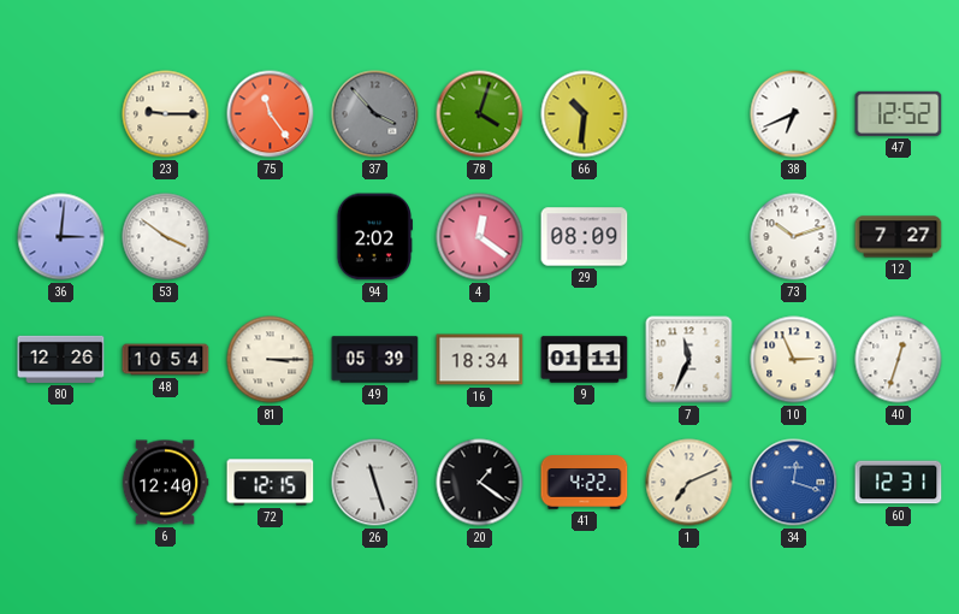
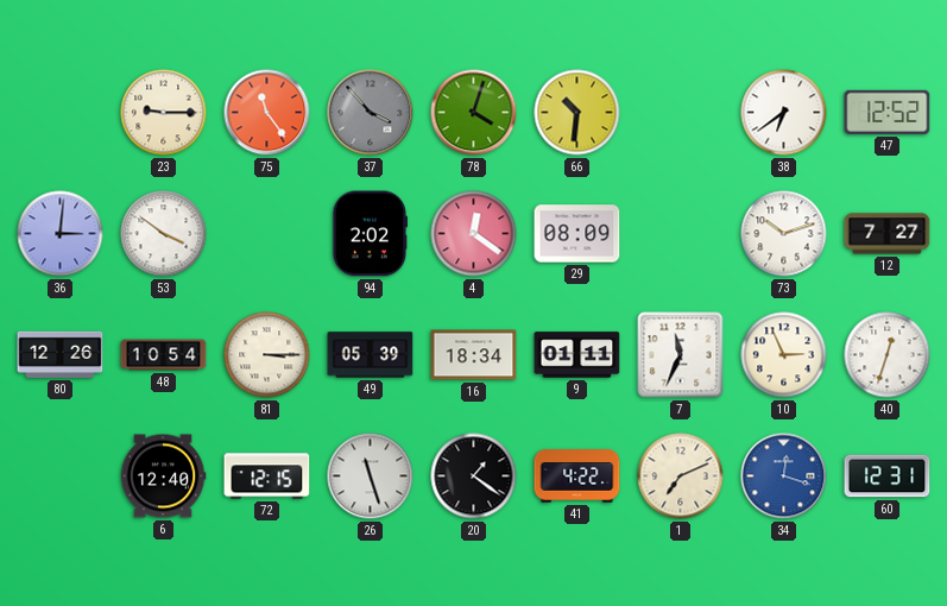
38: 6:41 -> 6:39
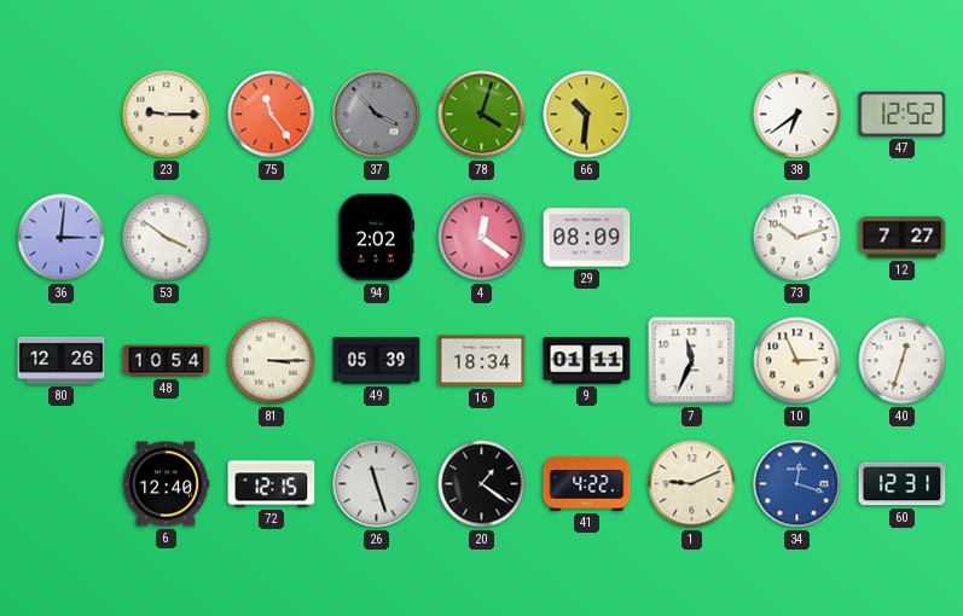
1: 7:11 -> 9:11
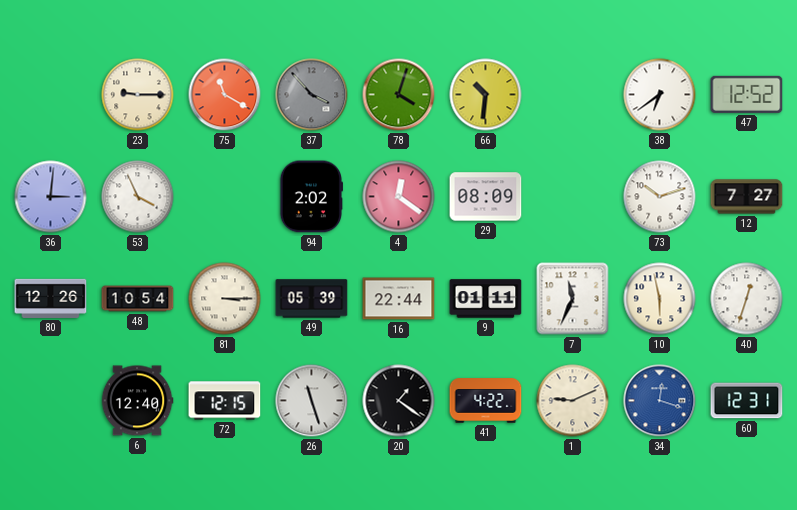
75: 11:24 -> 11:20
53: 3:51 -> 3:56
16: 18:34 -> 22:44
10: 2:56 -> 5:58
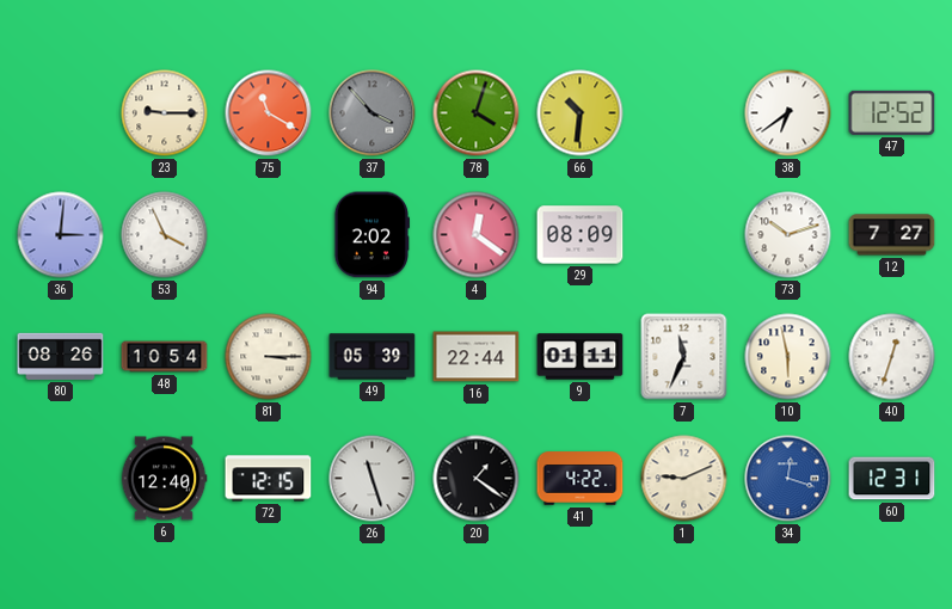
80: 12:26 -> 08:26
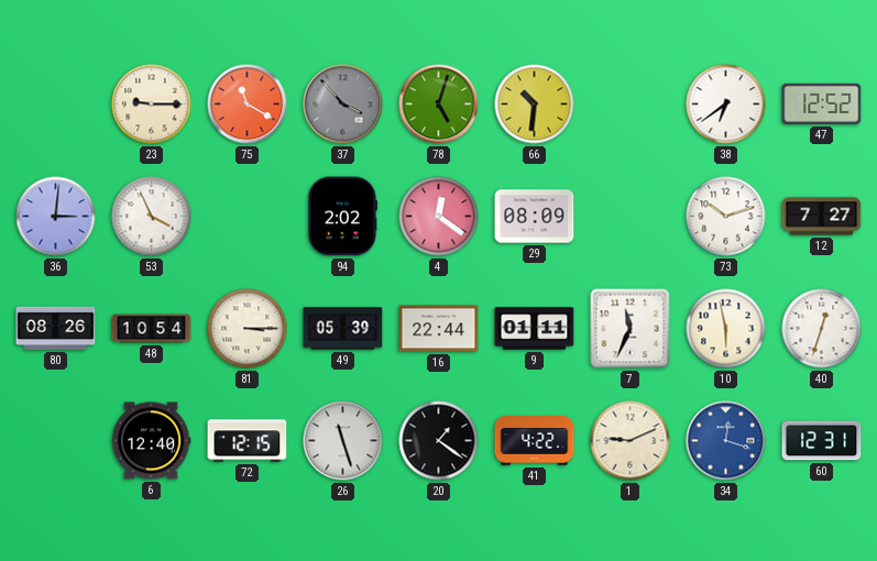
78: 4:03 -> 5:03
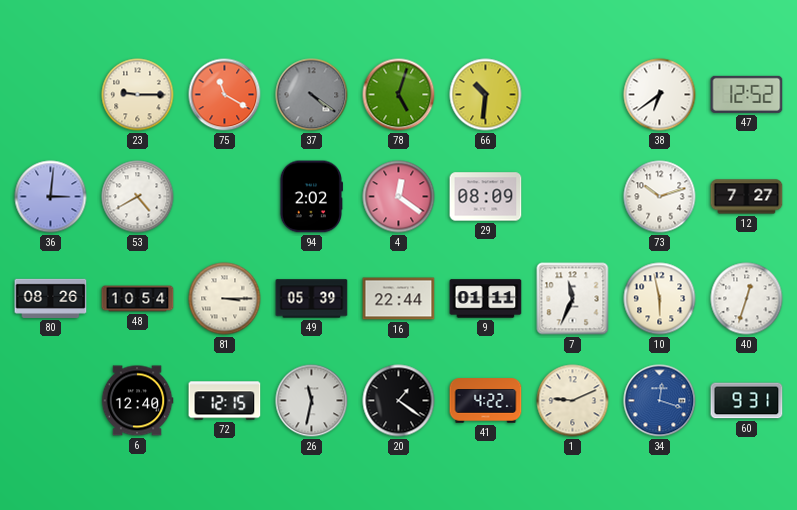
37: 3:53 -> 4:21
53: 3:56 -> 4:40
26: 11:27 -> 11:32
60: 12:31 -> 9:31
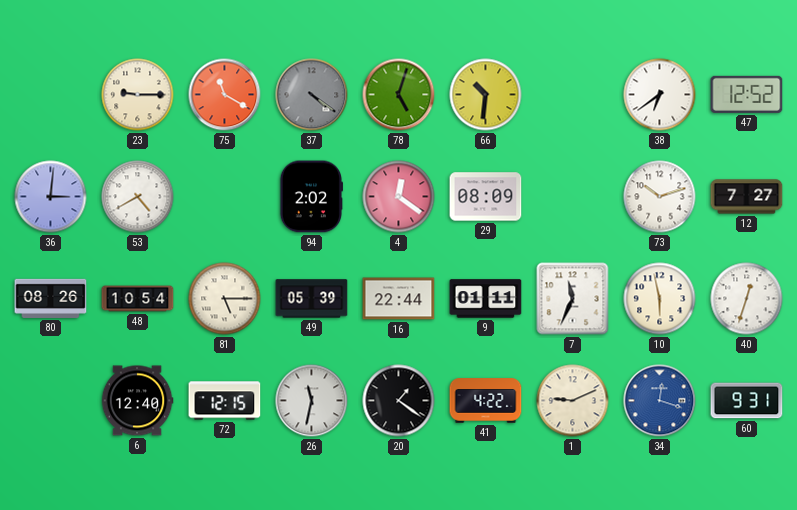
81: 3:15 -> 5:15
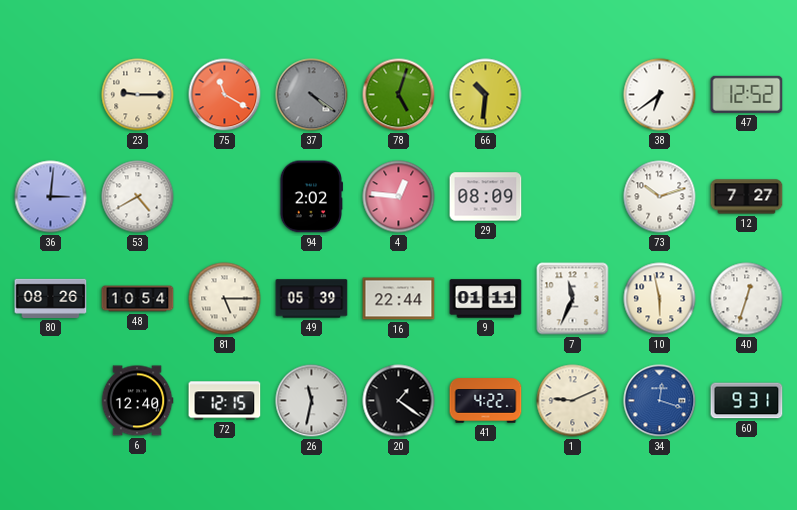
4: 12:21 -> 12:46
